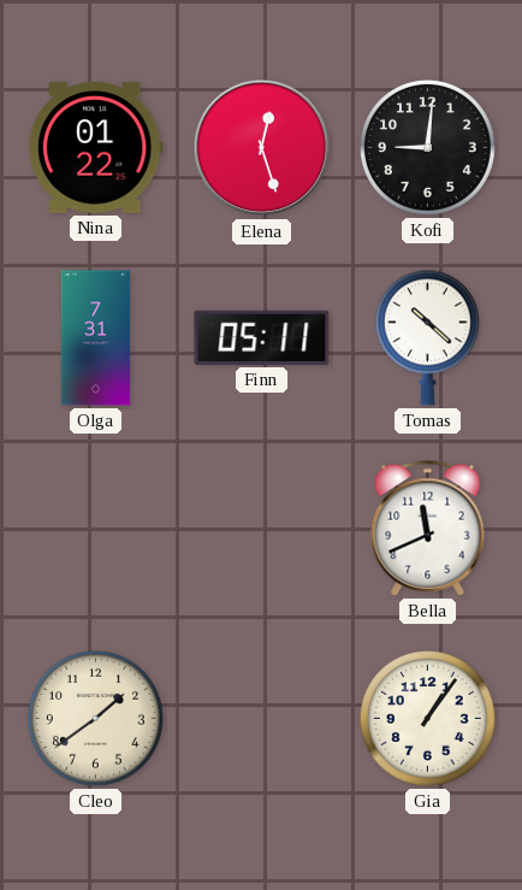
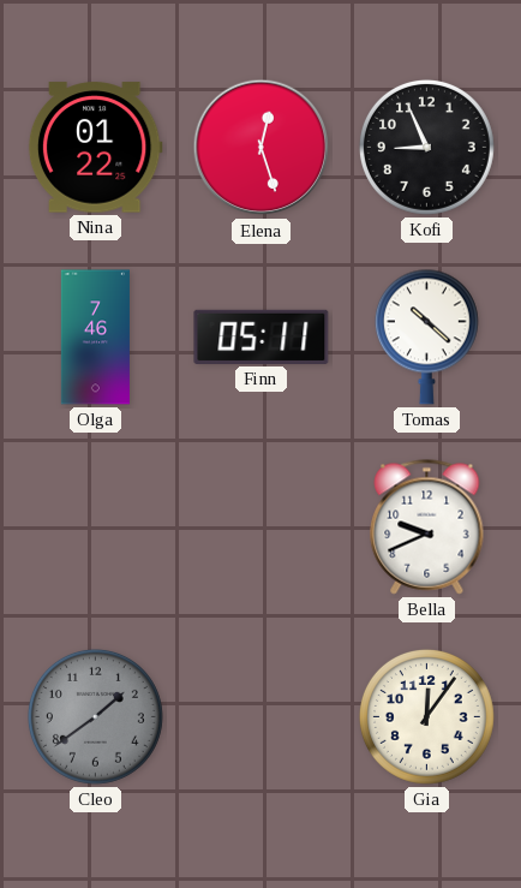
Kofi: 9:01 -> 8:56
Olga: 7:31 -> 7:46
Bella: 11:41 -> 9:41
Cleo dial: cream -> grey
Gia: 1:06 -> 12:06
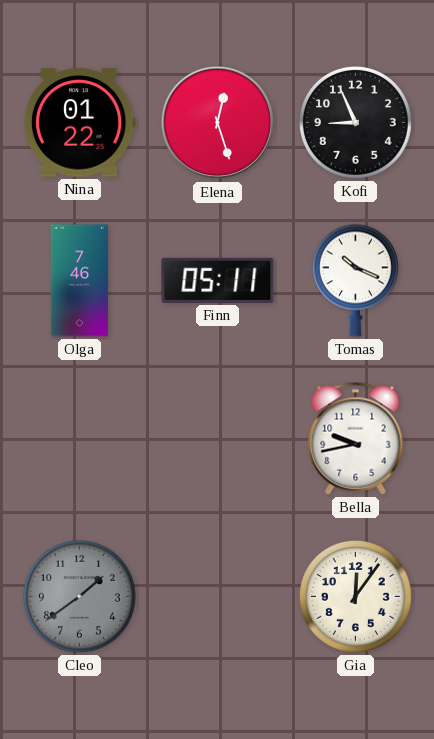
Tomas: 10:22 -> 10:19
Bella: 9:41 -> 9:43
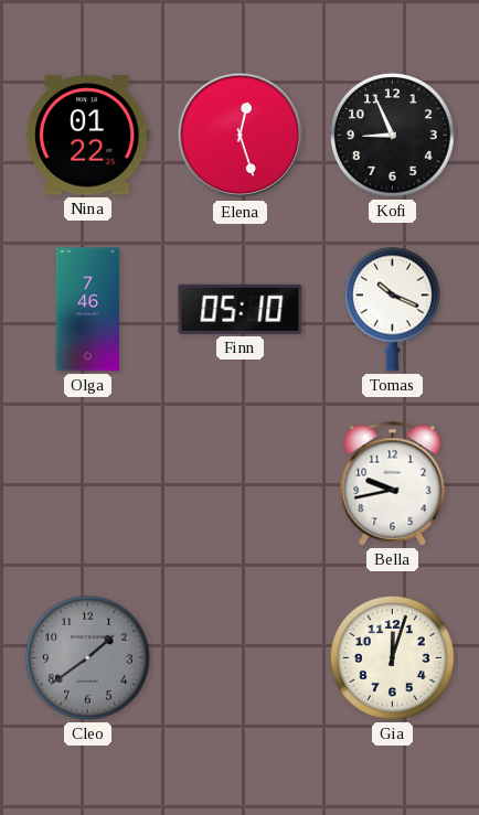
Finn: 05:11 -> 05:10
Gia: 12:06 -> 12:03
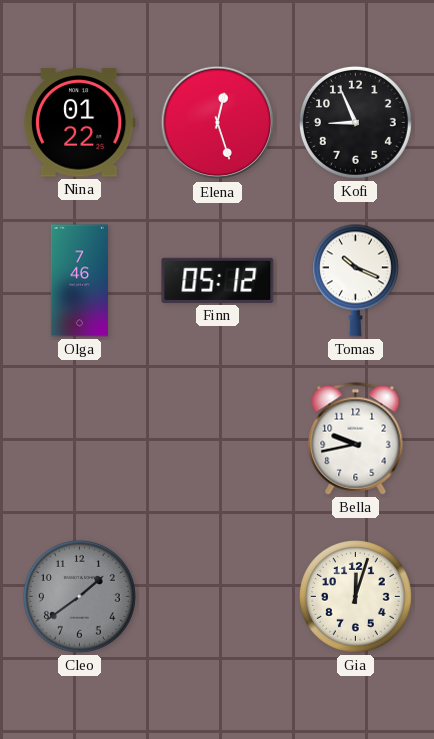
Finn: 05:10 -> 05:12
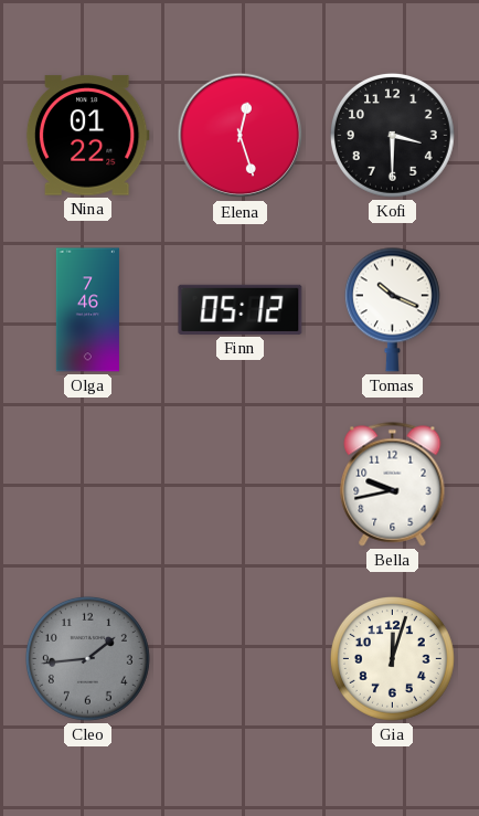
Kofi: 8:56 -> 3:30
Cleo: 1:39 -> 1:44
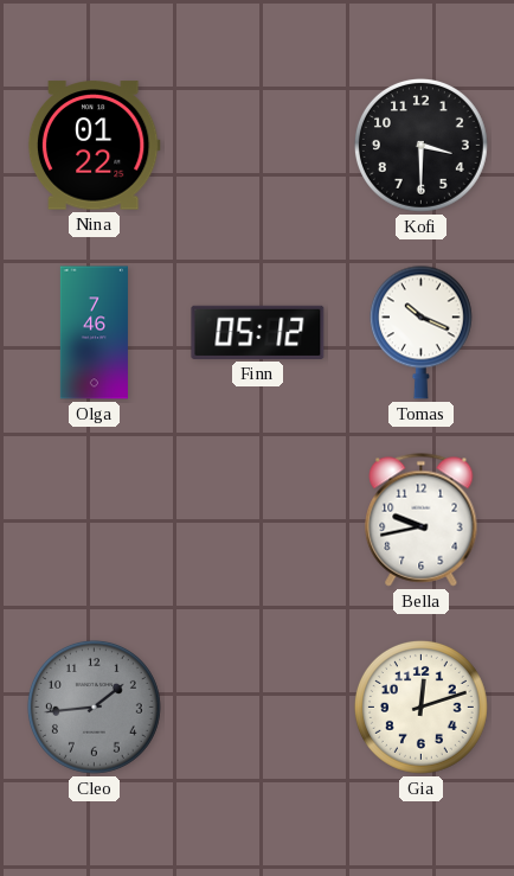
Elena: 12:27 -> none
Gia: 12:03 -> 12:12
